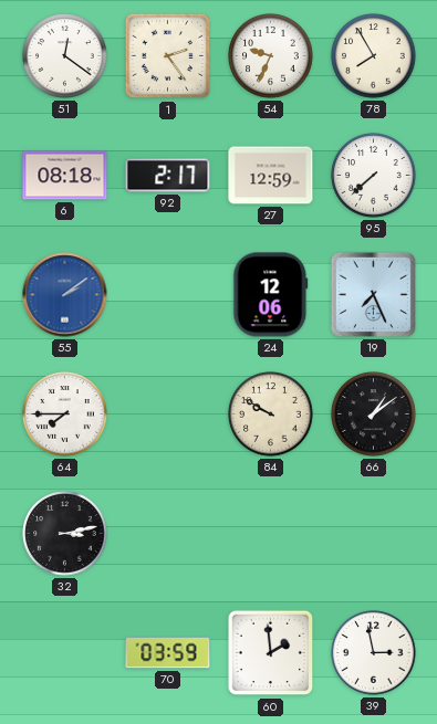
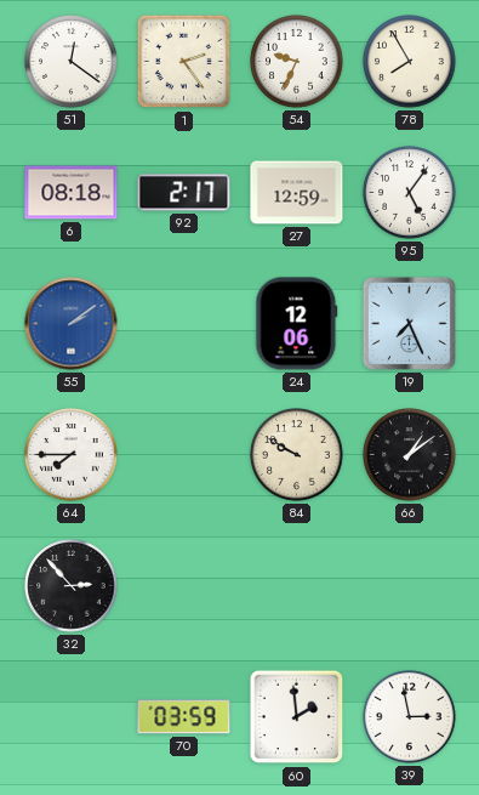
95: 7:38 -> 5:06
32: 3:13 -> 2:53
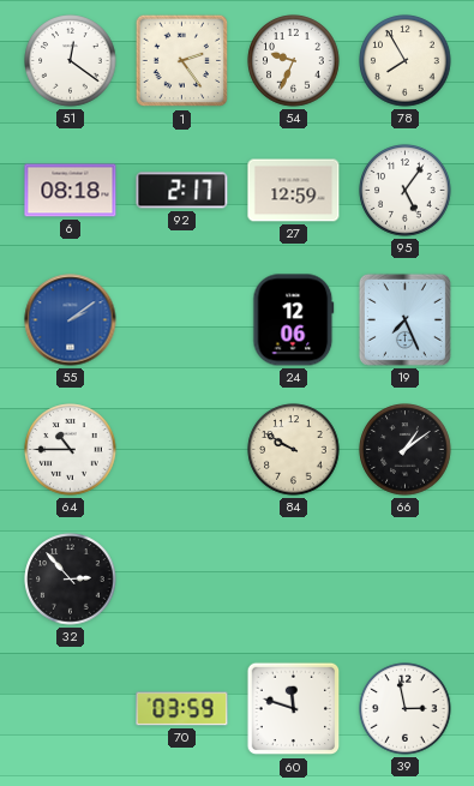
64: 7:45 -> 10:45
60: 1:59 -> 11:48
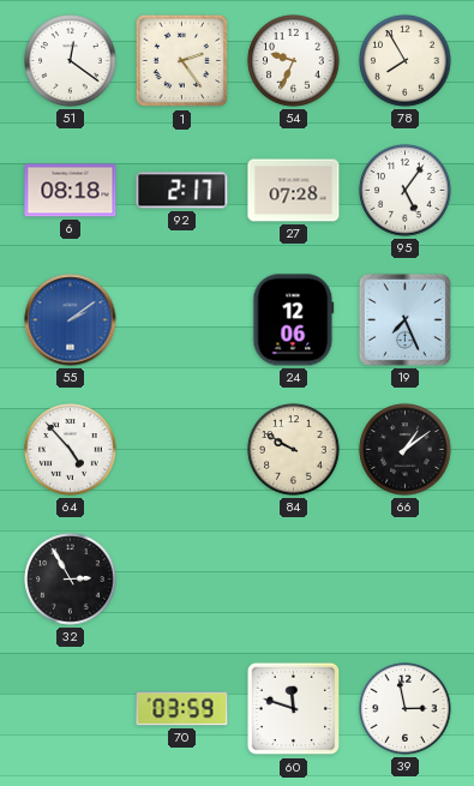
27: 12:59 -> 07:28
64: 10:45 -> 4:53
32: 2:53 -> 2:55
